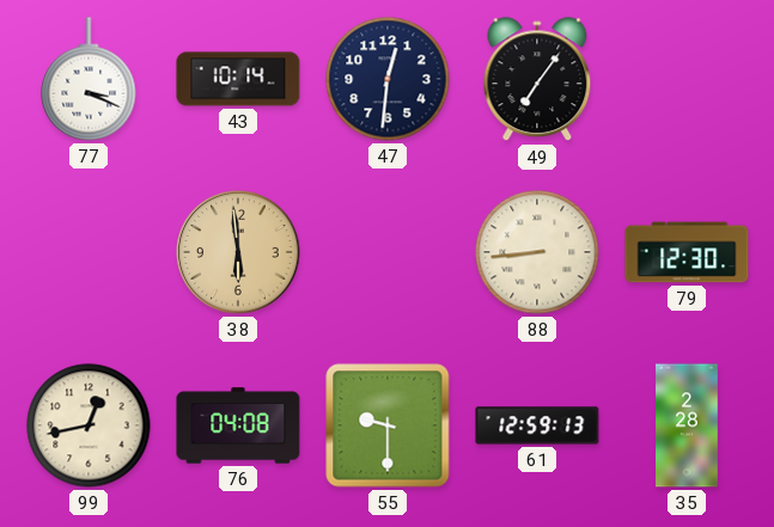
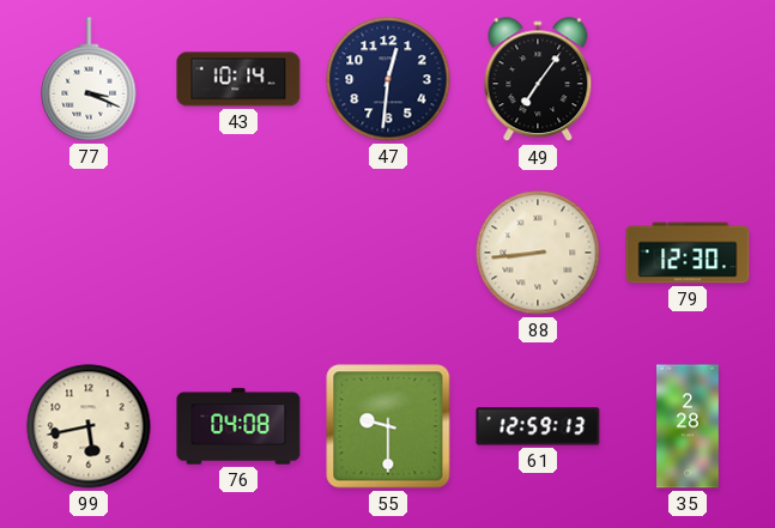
38: 5:59 -> none
99: 12:43 -> 5:43
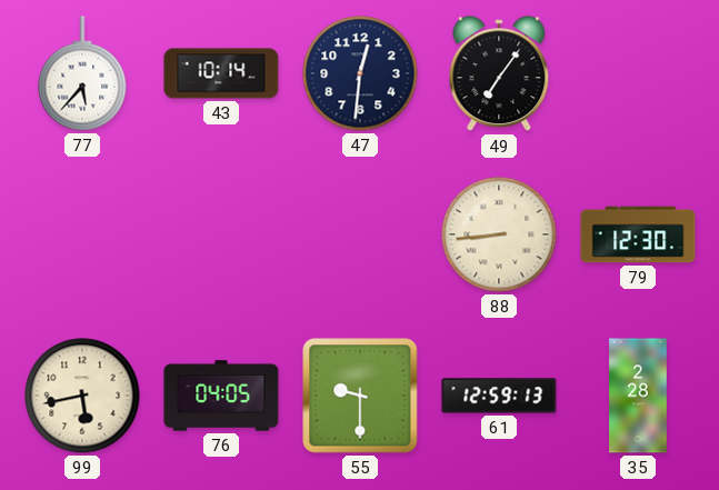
77: 3:19 -> 5:37
76: 04:08 -> 04:05
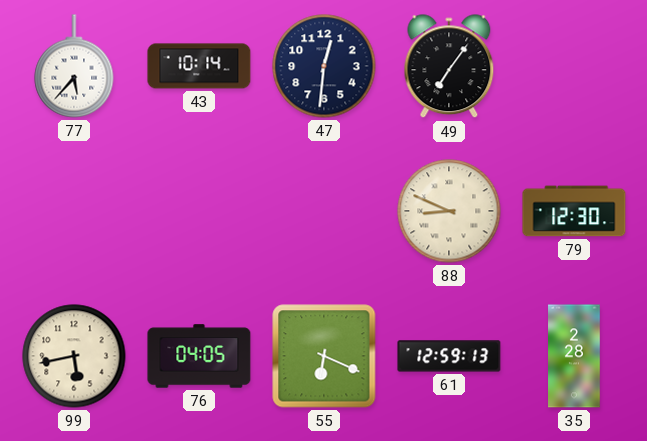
88: 8:44 -> 8:49
55: 9:30 -> 6:19
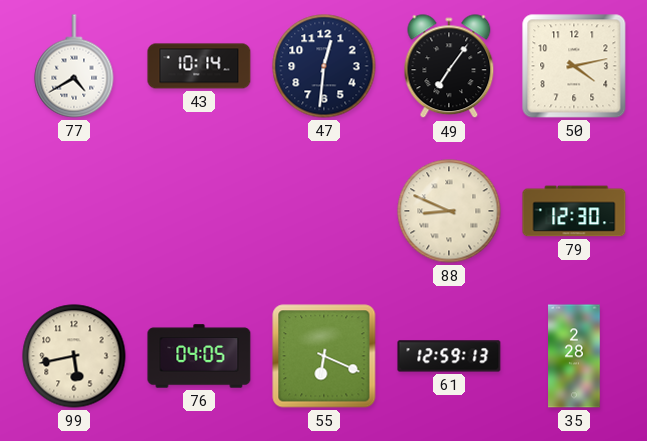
77: 5:37 -> 4:40
50: none -> 4:13
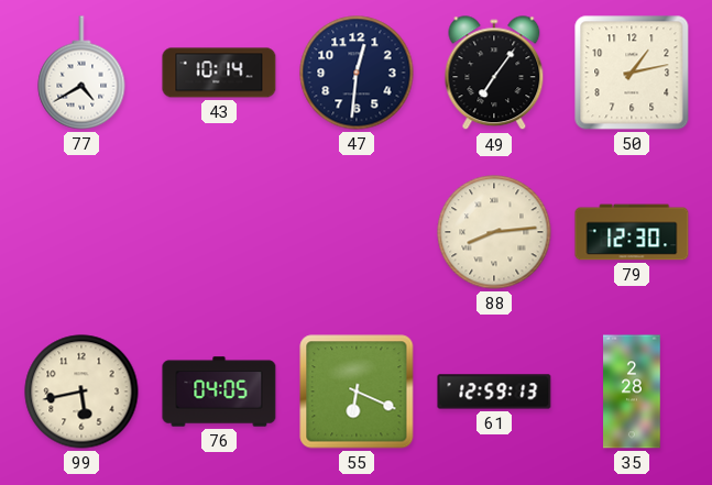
50: 4:13 -> 1:13
88: 8:49 -> 8:14
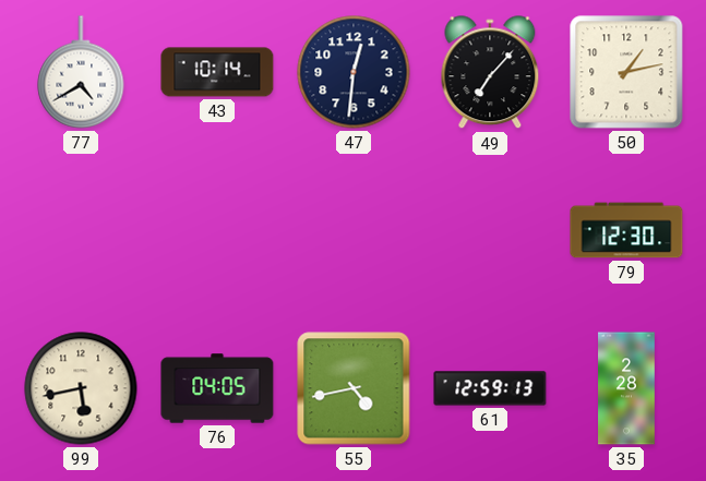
49: 7:06 -> 7:07
88: 8:14 -> none
55: 6:19 -> 4:43
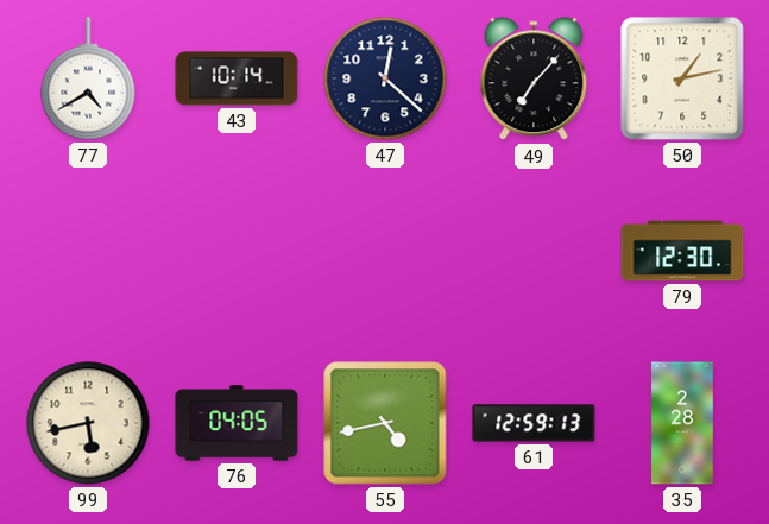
47: 12:31 -> 12:22
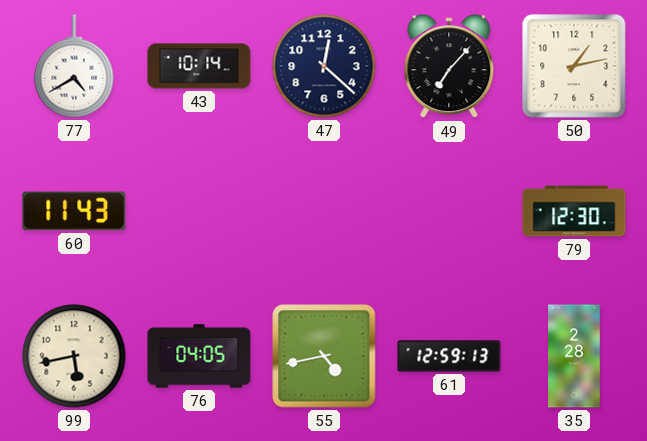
60: none -> 11:43
